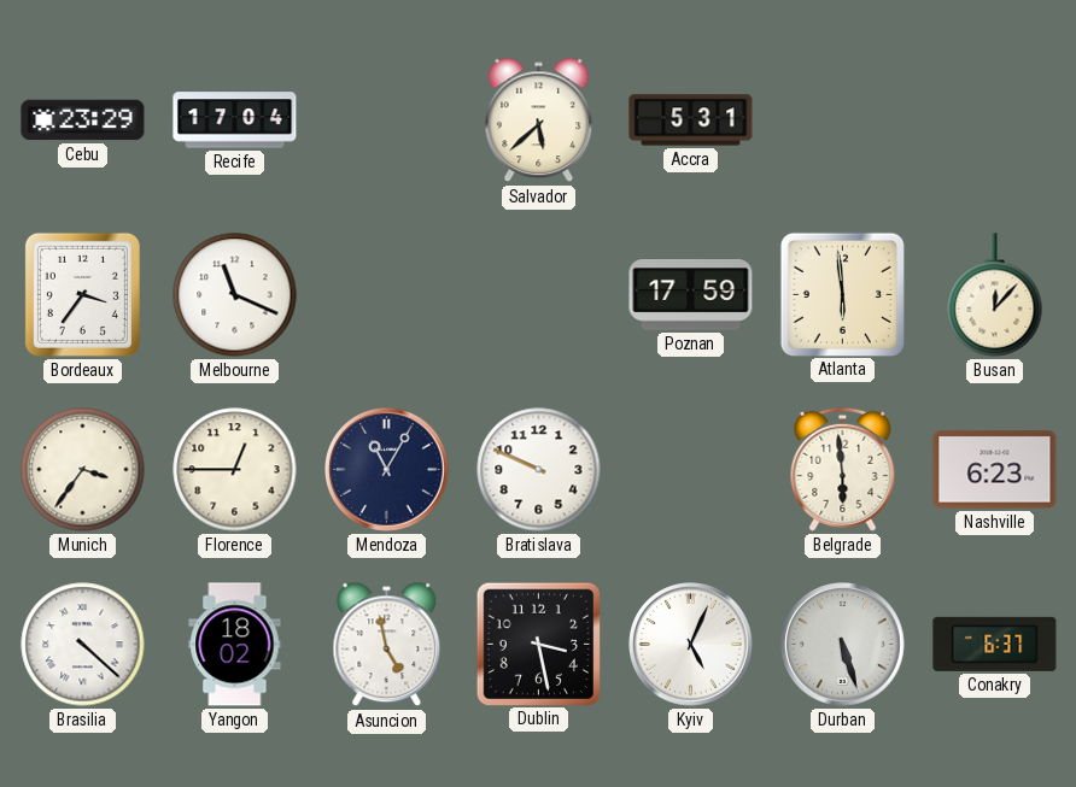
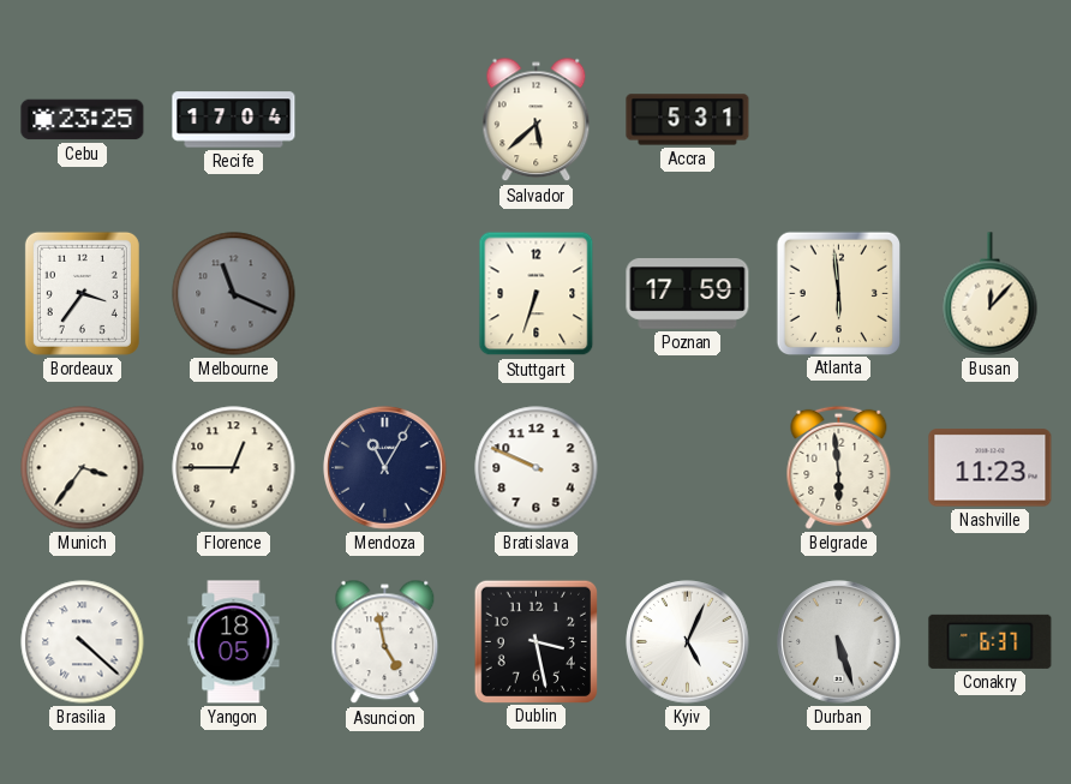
Cebu: 23:29 -> 23:25
Melbourne dial: white -> grey
Stuttgart: none -> 6:33
Nashville: 6:23 -> 11:23
Yangon: 18:02 -> 18:05
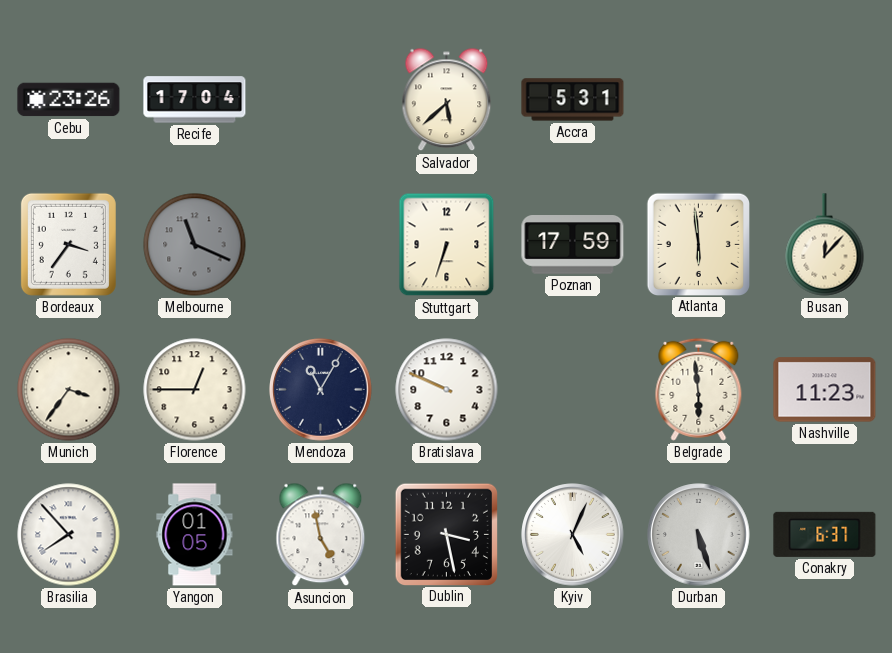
Cebu: 23:25 -> 23:26
Brasilia: 4:22 -> 7:53
Yangon: 18:05 -> 01:05
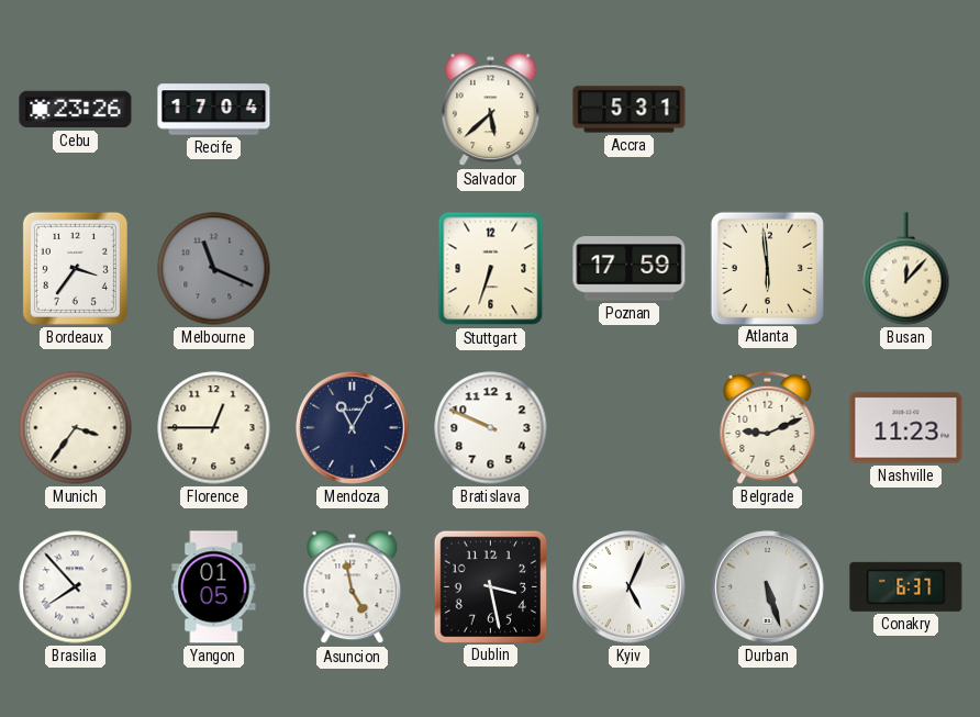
Belgrade: 5:59 -> 9:11
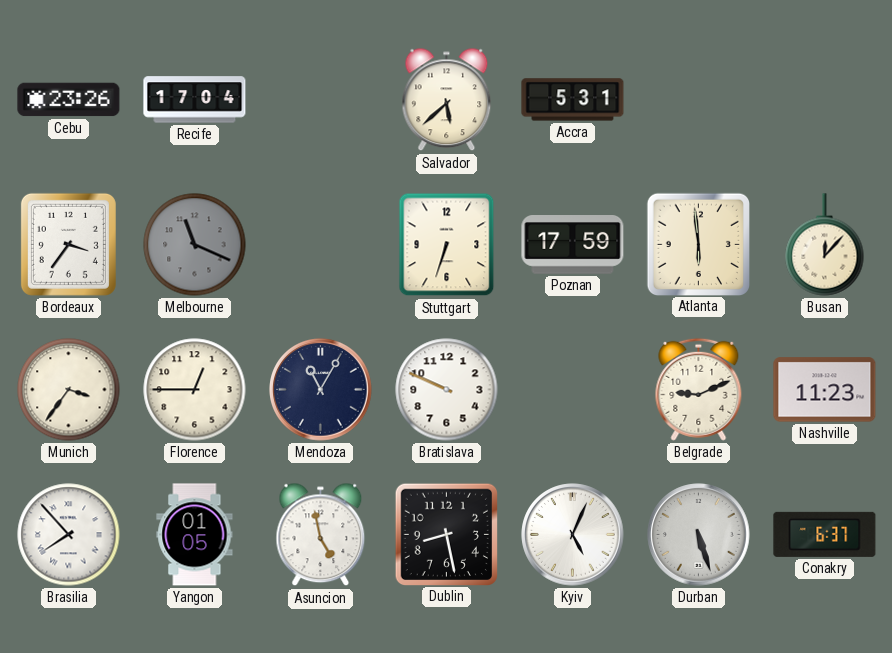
Dublin: 3:28 -> 8:28
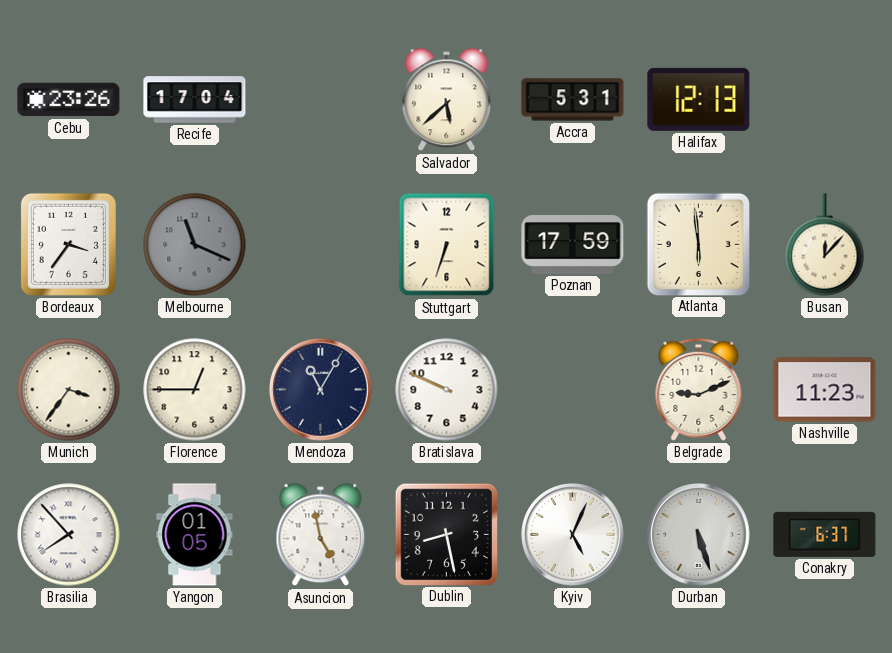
Halifax: none -> 12:13
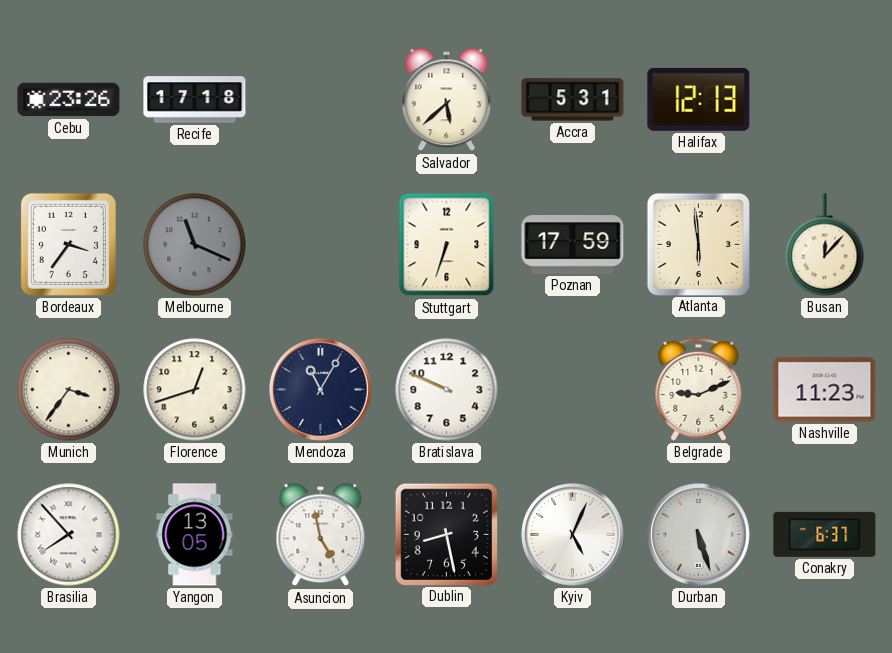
Recife: 17:04 -> 17:18
Florence: 12:45 -> 12:42
Yangon: 01:05 -> 13:05
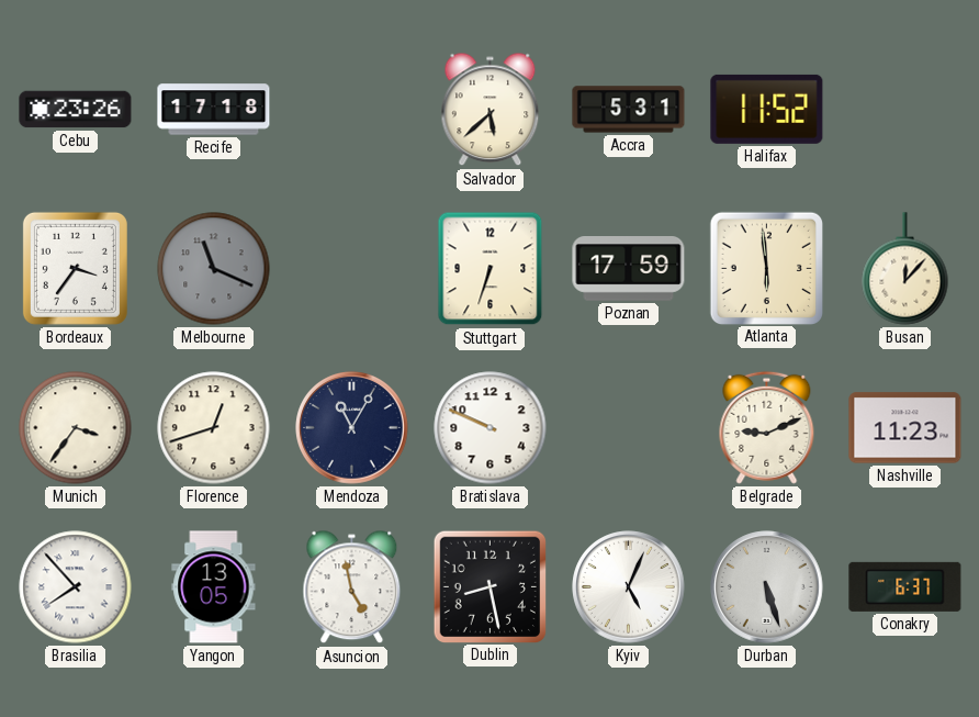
Halifax: 12:13 -> 11:52
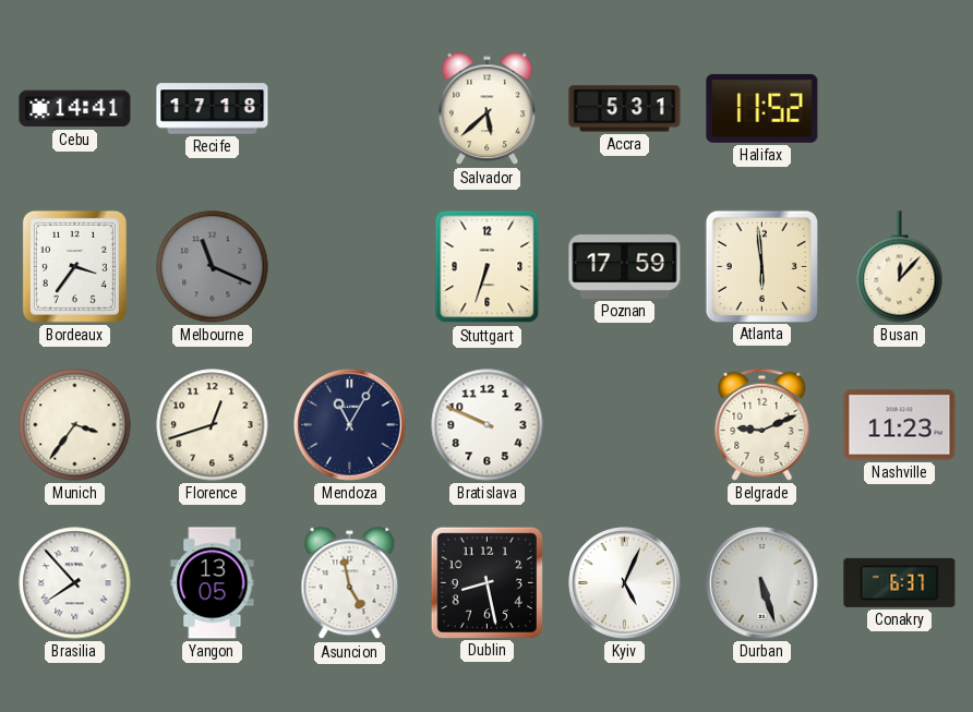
Cebu: 23:26 -> 14:41
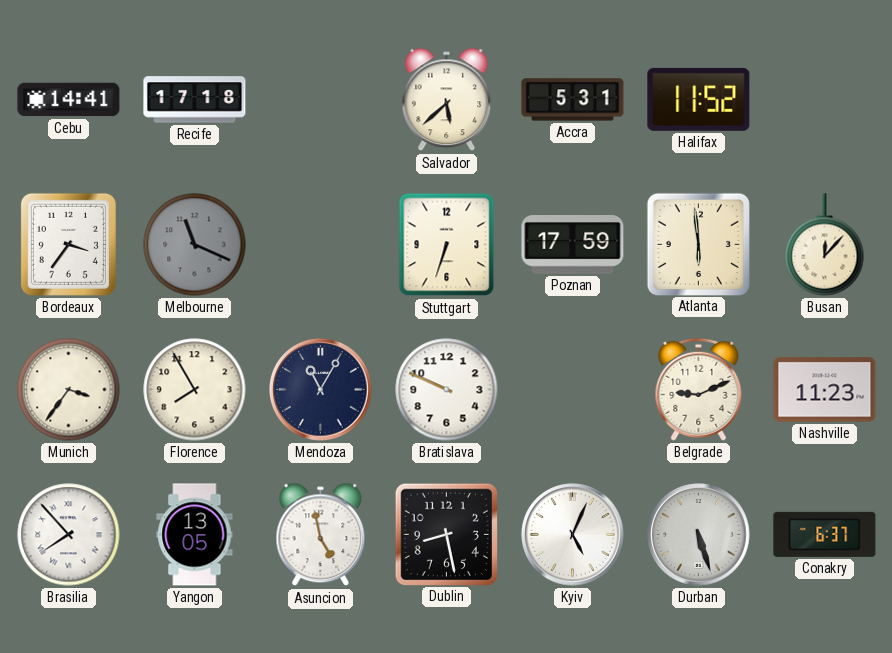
Florence: 12:42 -> 7:55
